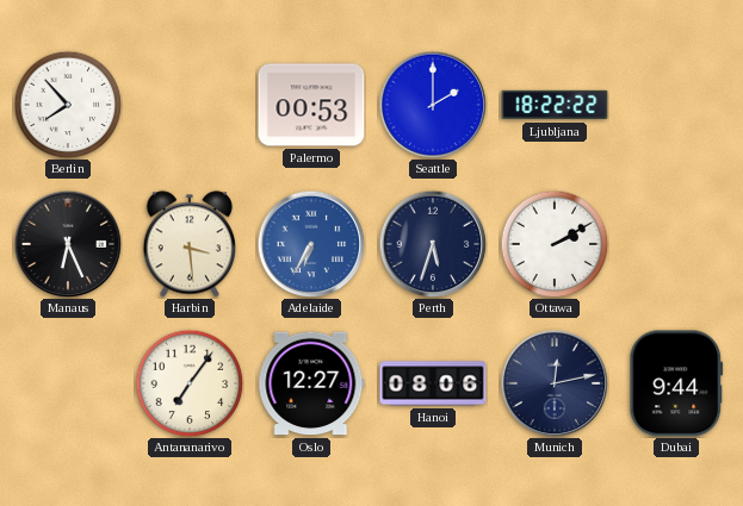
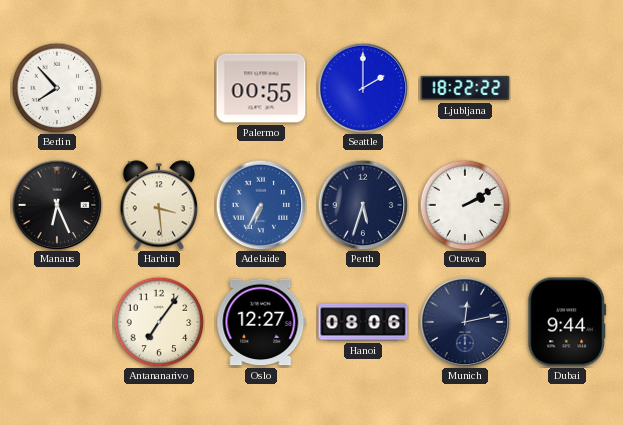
Palermo: 00:53 -> 00:55
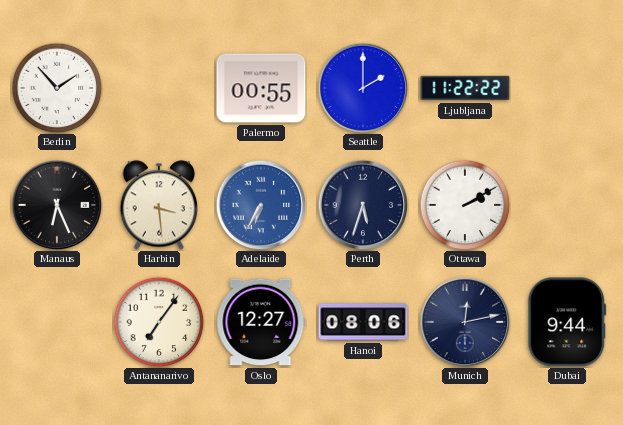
Berlin: 7:53 -> 1:53
Ljubljana: 18:22 -> 11:22
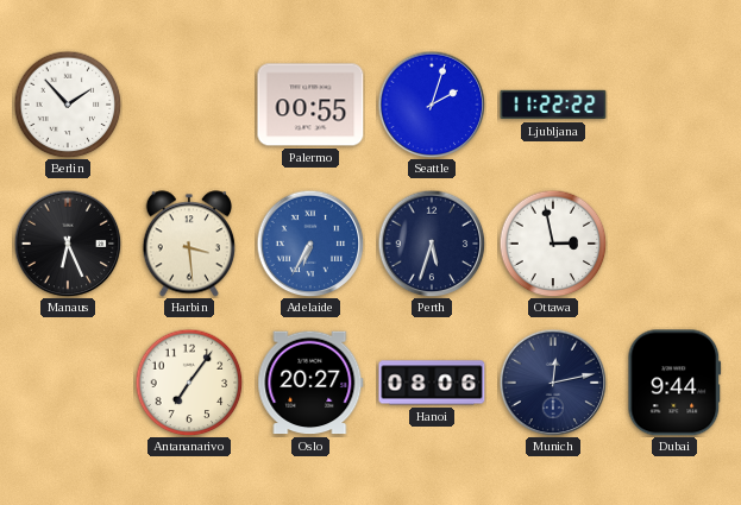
Seattle: 2:00 -> 2:03
Ottawa: 2:10 -> 2:58
Oslo: 12:27 -> 20:27
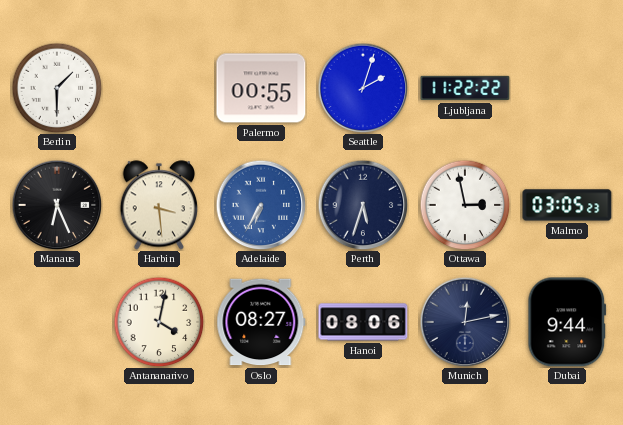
Berlin: 1:53 -> 1:30
Malmo: none -> 03:05
Antananarivo: 7:06 -> 4:02
Oslo: 20:27 -> 08:27
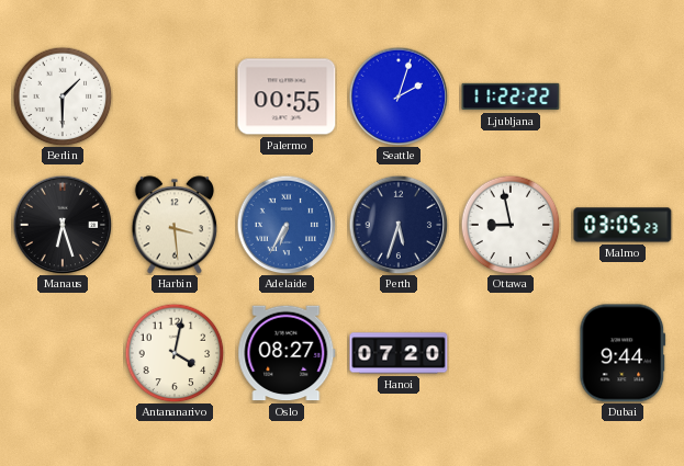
Manaus: 6:26 -> 6:27
Ottawa: 2:58 -> 8:58
Hanoi: 08:06 -> 07:20
Munich: 12:13 -> none
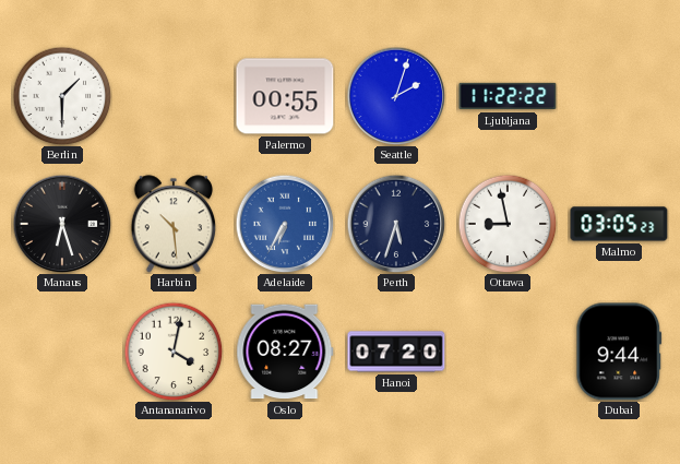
Harbin: 3:29 -> 10:29
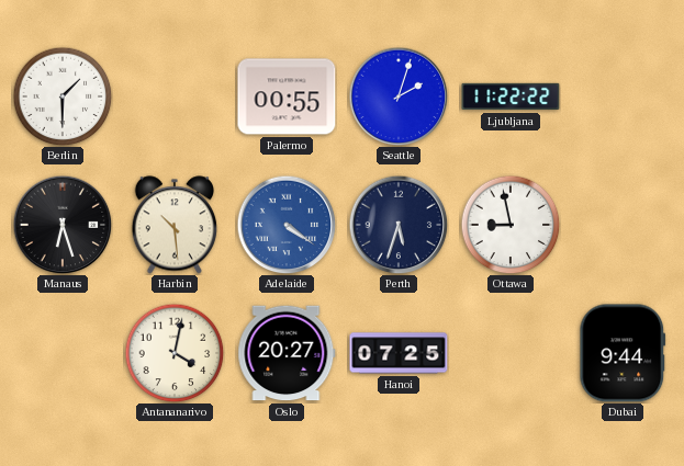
Adelaide: 6:35 -> 4:21
Malmo: 03:05 -> none
Oslo: 08:27 -> 20:27
Hanoi: 07:20 -> 07:25
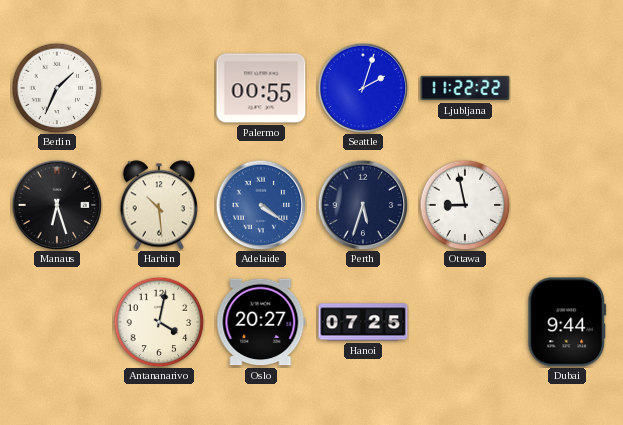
Berlin: 1:30 -> 1:34
